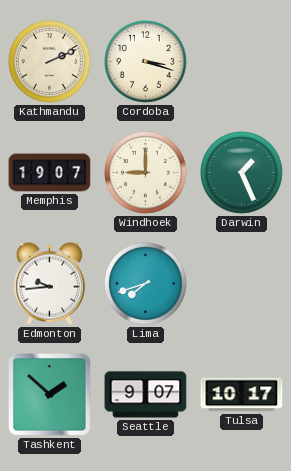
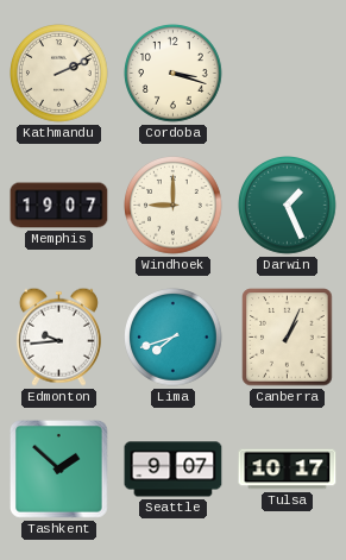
Canberra: none -> 1:04
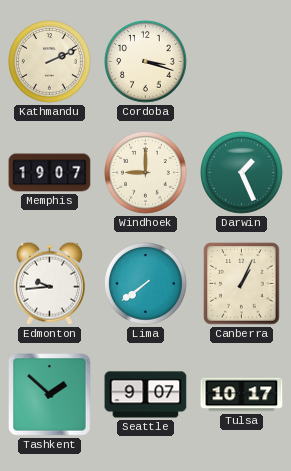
Lima: 7:42 -> 7:39
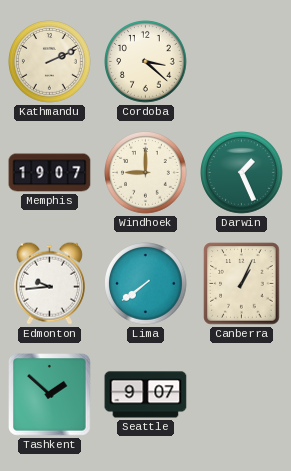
Cordoba: 3:18 -> 3:22
Tulsa: 10:17 -> none
